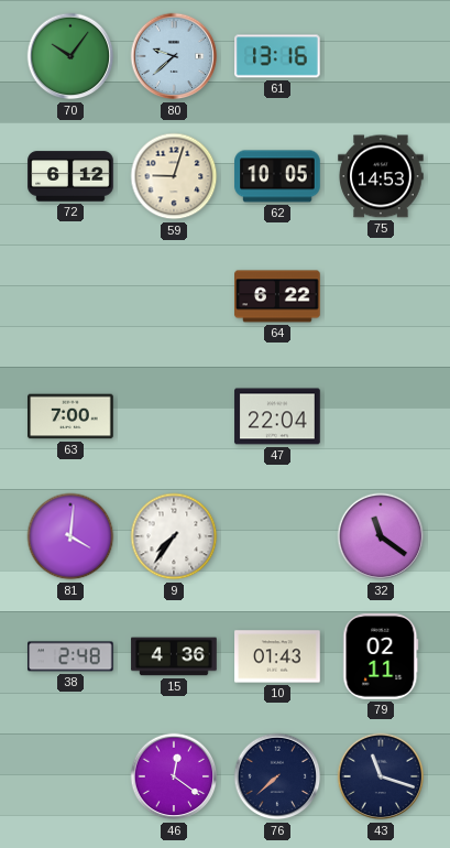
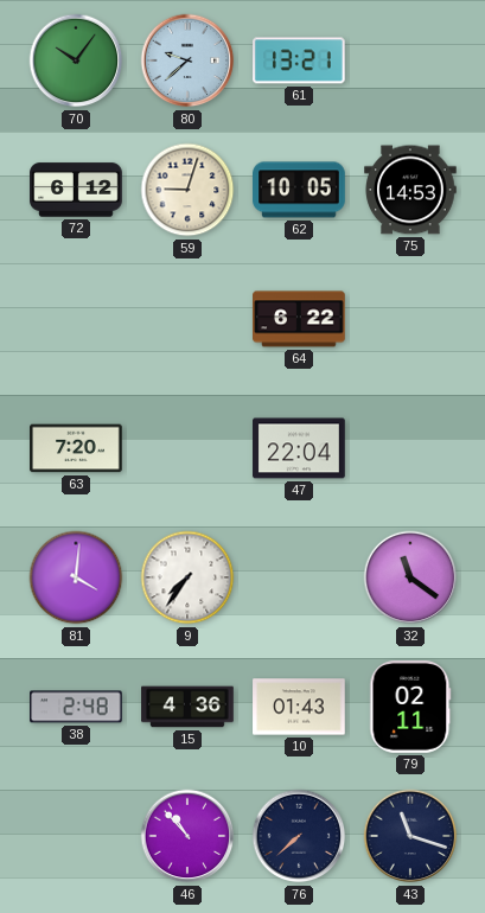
61: 13:16 -> 13:21
63: 7:00 -> 7:20
46: 12:21 -> 10:53
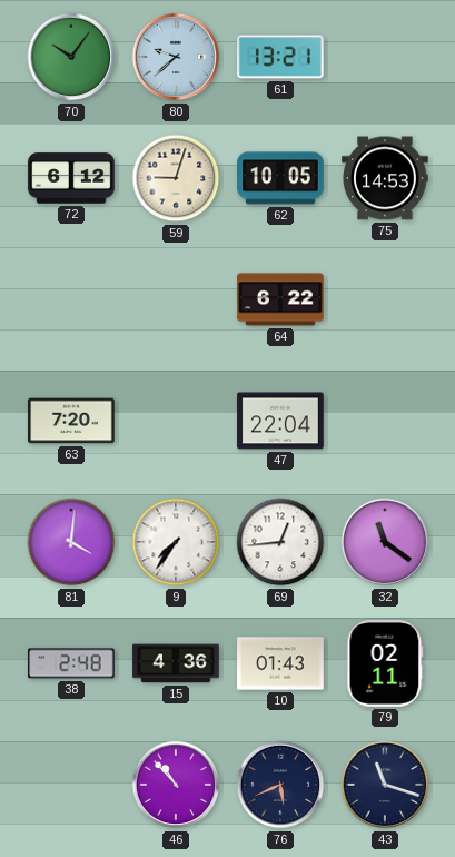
69: none -> 12:44
76: 7:38 -> 5:41
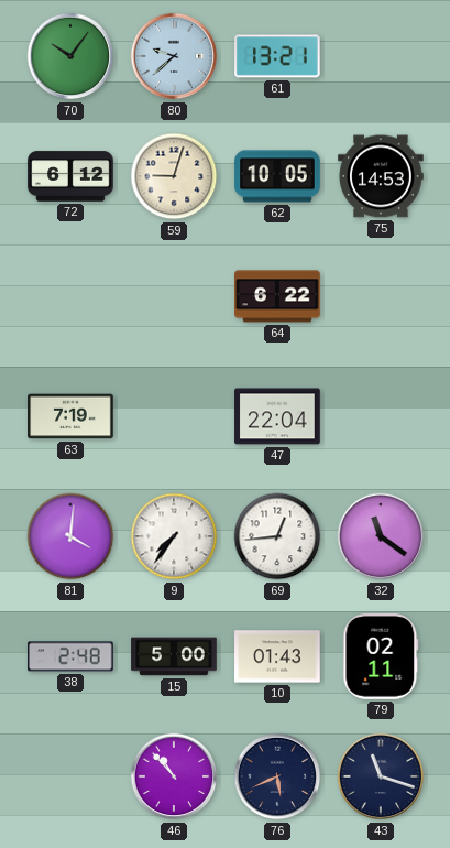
63: 7:20 -> 7:19
15: 4:36 -> 5:00
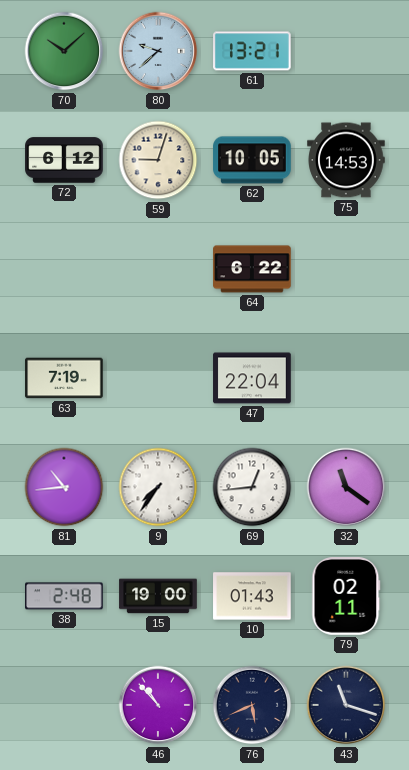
70: 10:06 -> 10:08
81: 4:01 -> 10:44
15: 5:00 -> 19:00
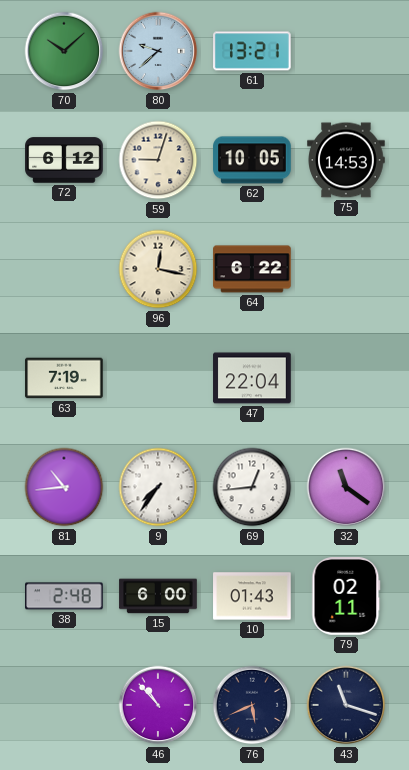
96: none -> 12:17
15: 19:00 -> 6:00
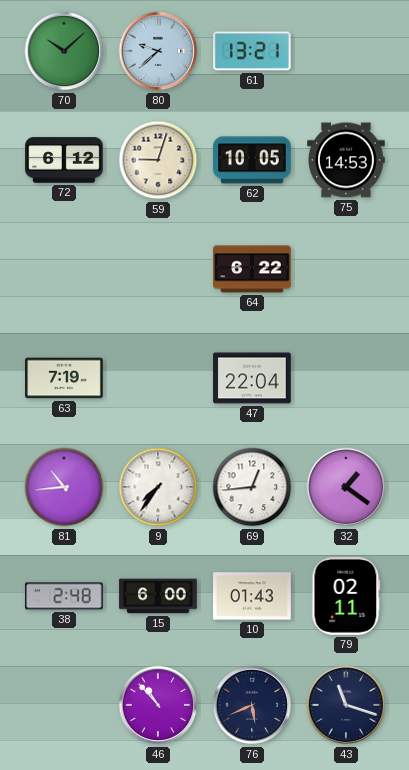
96: 12:17 -> none
32: 11:21 -> 1:21
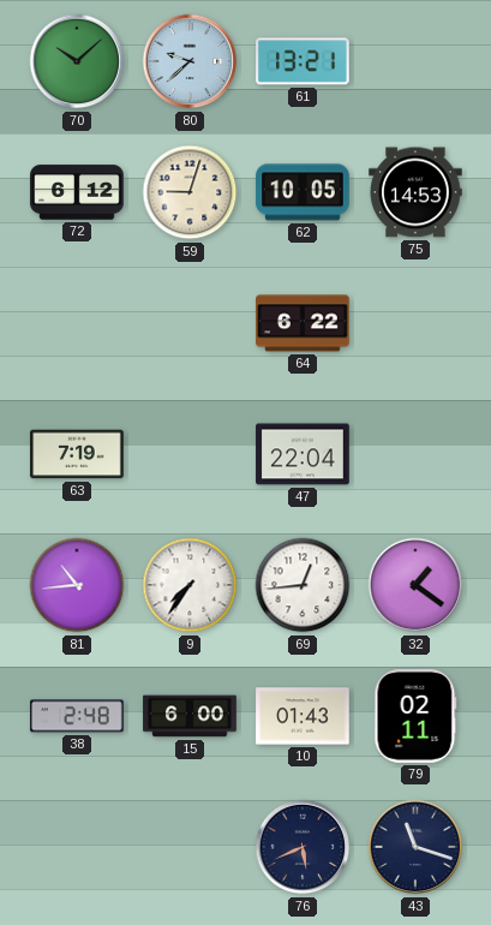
46: 10:53 -> none
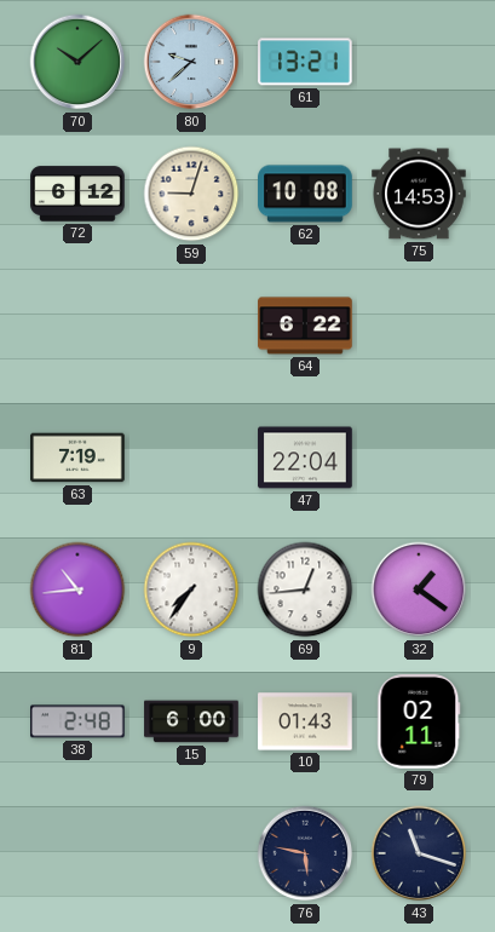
62: 10:05 -> 10:08
76: 5:41 -> 5:47
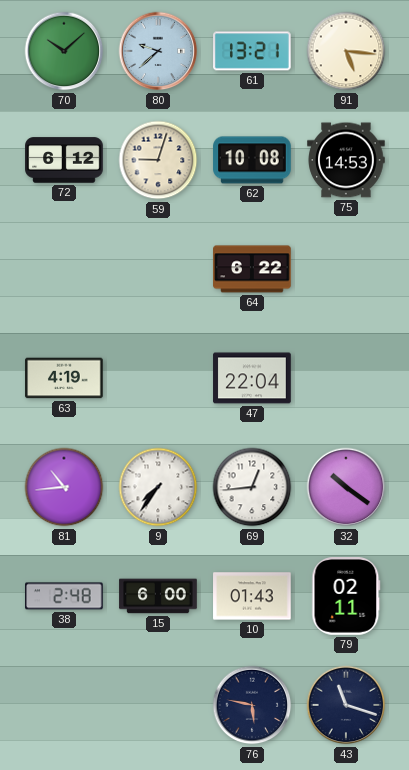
91: none -> 5:16
63: 7:19 -> 4:19
32: 1:21 -> 10:21
